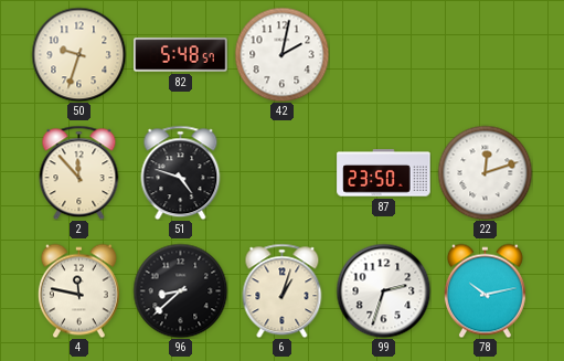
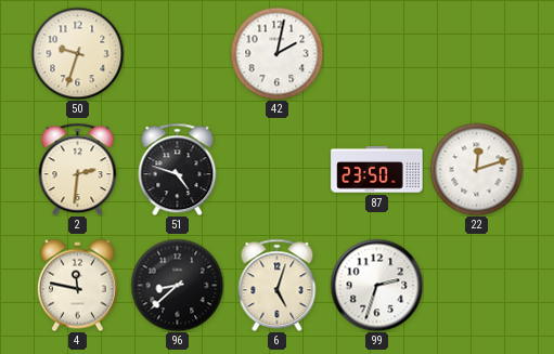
82: 5:48 -> none
2: 11:53 -> 2:31
6: 1:03 -> 5:03
78: 10:13 -> none
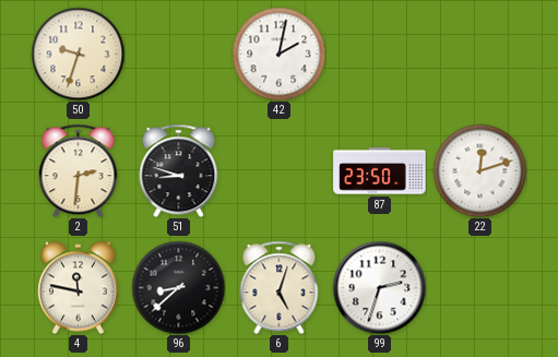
51: 4:48 -> 8:48
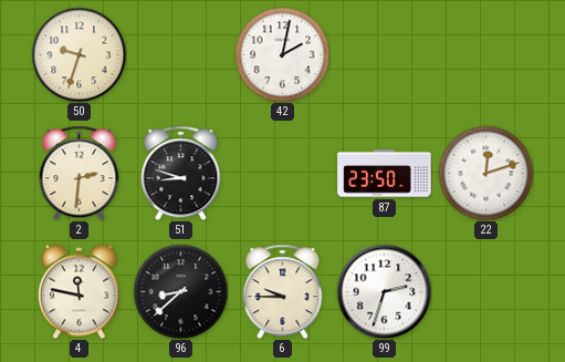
6: 5:03 -> 9:45
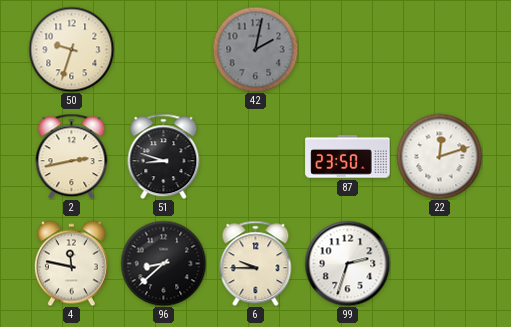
42 dial: white -> grey
2: 2:31 -> 2:43
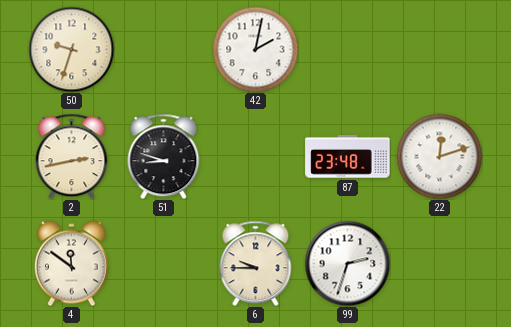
42 dial: grey -> white
87: 23:50 -> 23:48
4: 11:47 -> 11:51
96: 8:38 -> none
